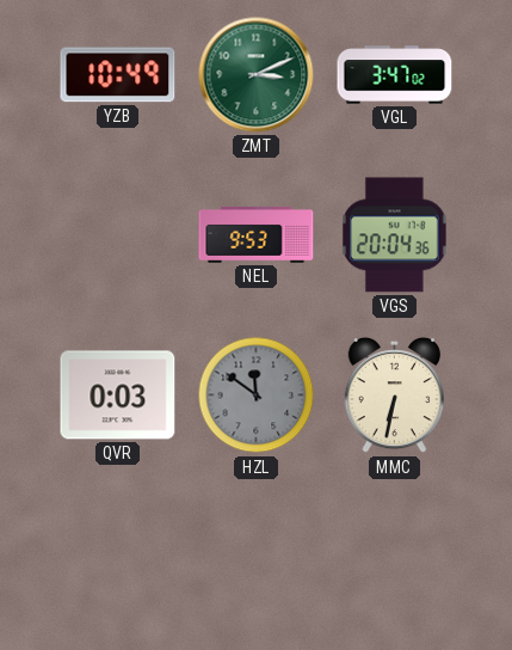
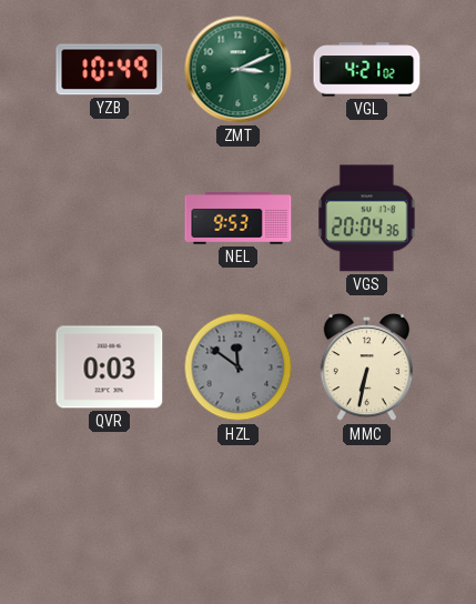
VGL: 3:47 -> 4:21
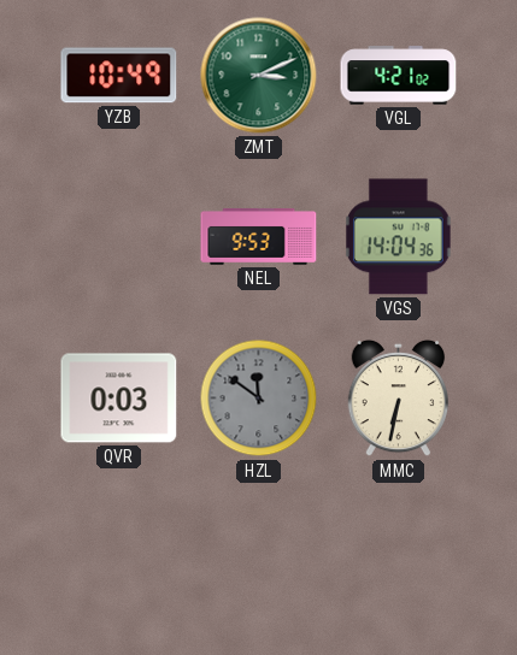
VGS: 20:04 -> 14:04
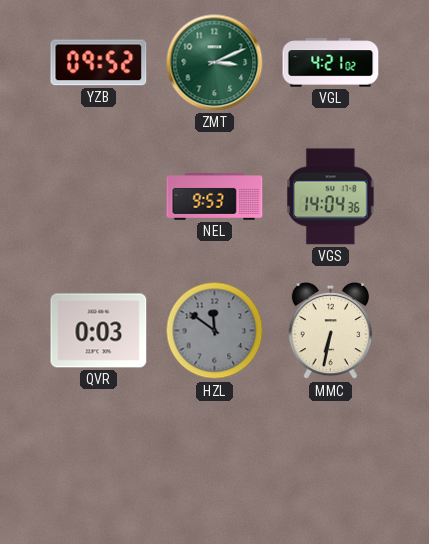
YZB: 10:49 -> 09:52
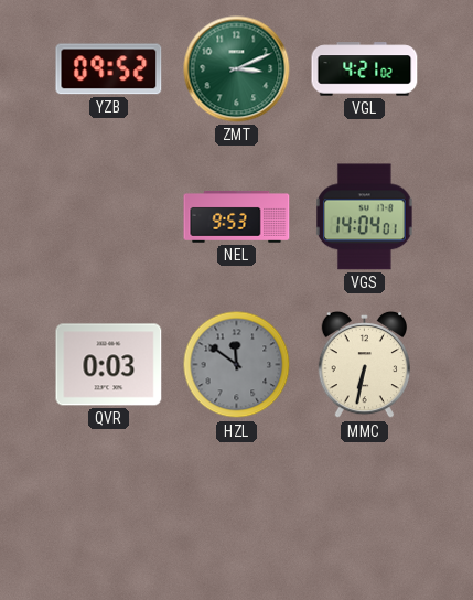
VGS: 14:04:36 -> 14:04:01
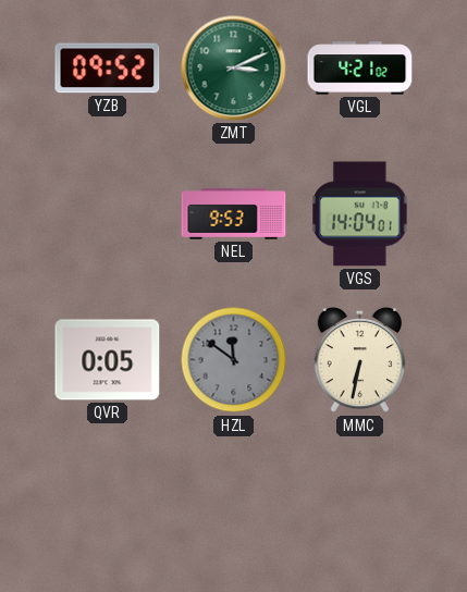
QVR: 0:03 -> 0:05
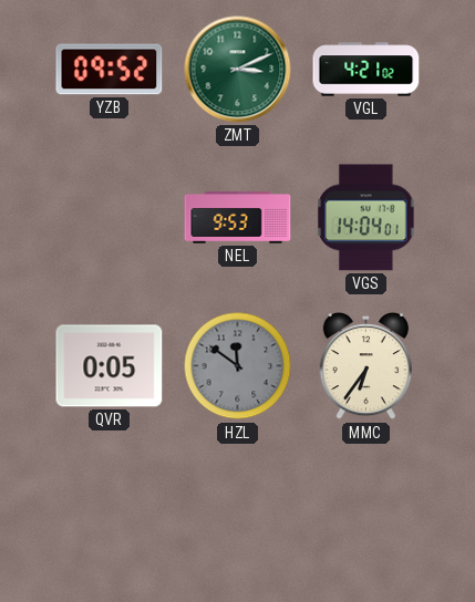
MMC: 6:32 -> 6:36
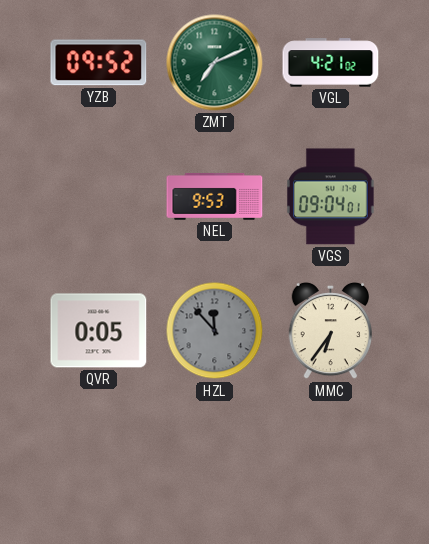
ZMT: 3:11 -> 7:11
VGS: 14:04 -> 09:04
HZL: 11:51 -> 11:53
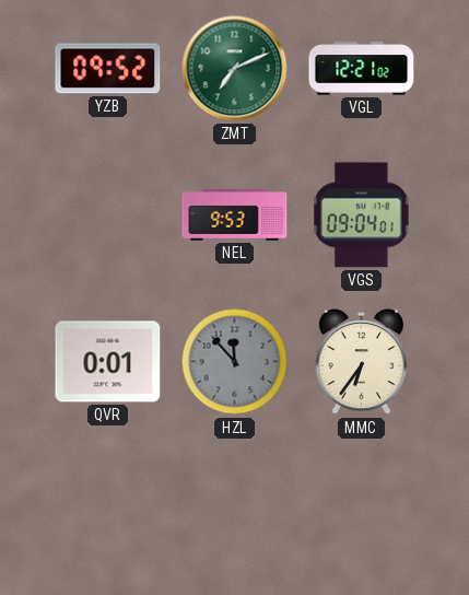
VGL: 4:21 -> 12:21
QVR: 0:05 -> 0:01
